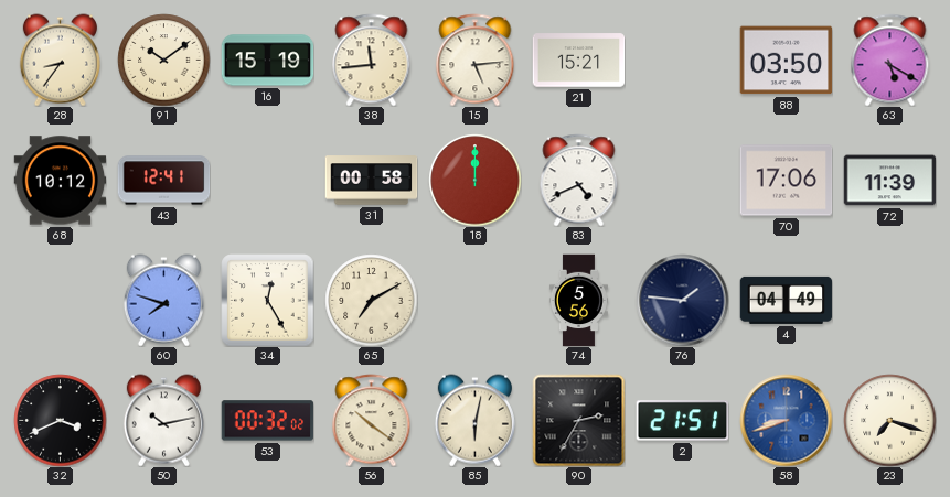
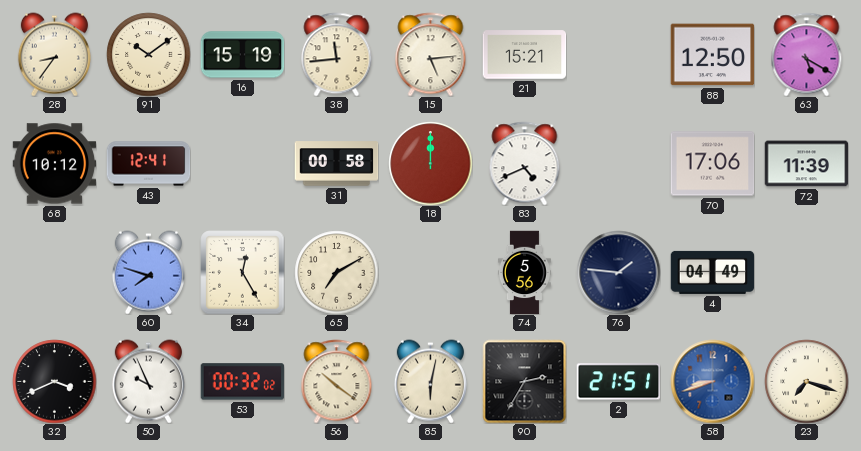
88: 03:50 -> 12:50
50: 10:13 -> 9:56
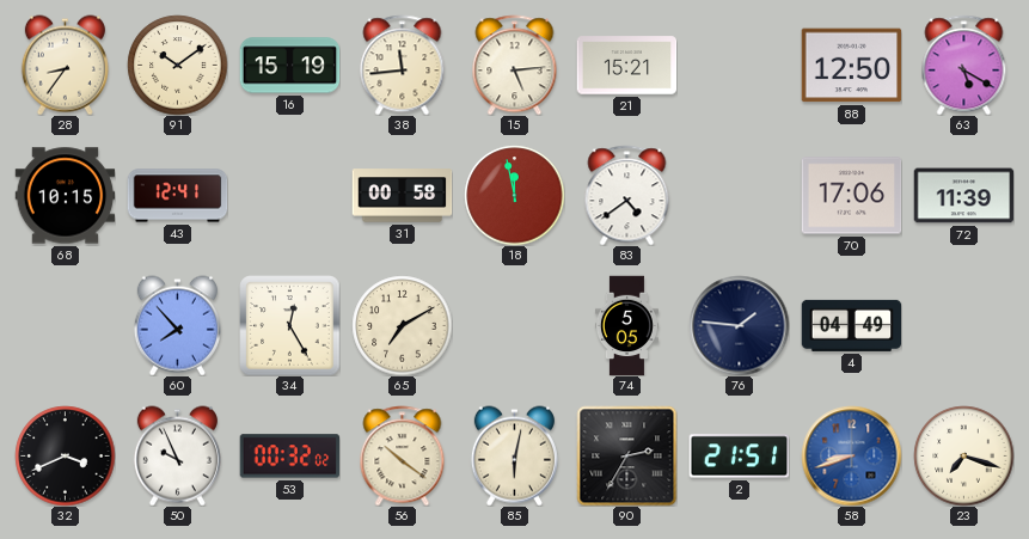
68: 10:12 -> 10:15
18: 12:00 -> 11:58
83: 4:41 -> 4:39
60: 7:48 -> 7:53
74: 5:56 -> 5:05
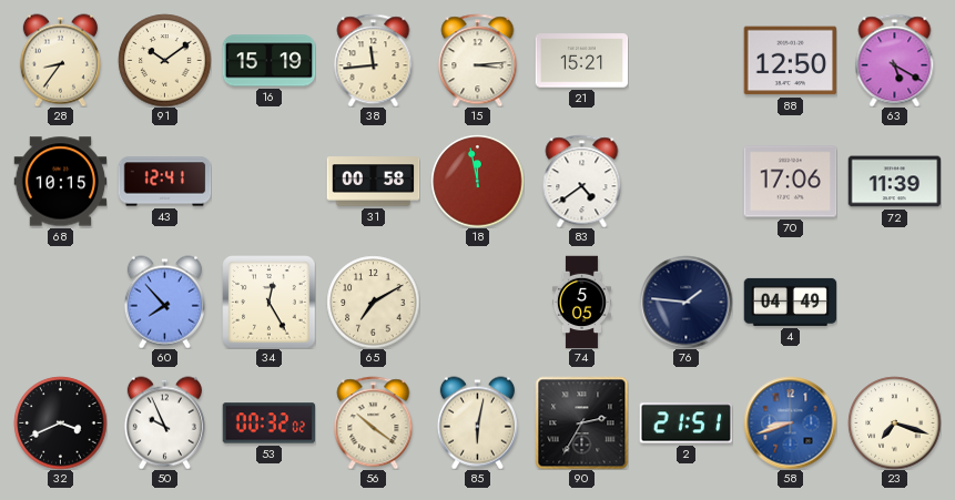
15: 5:14 -> 3:14
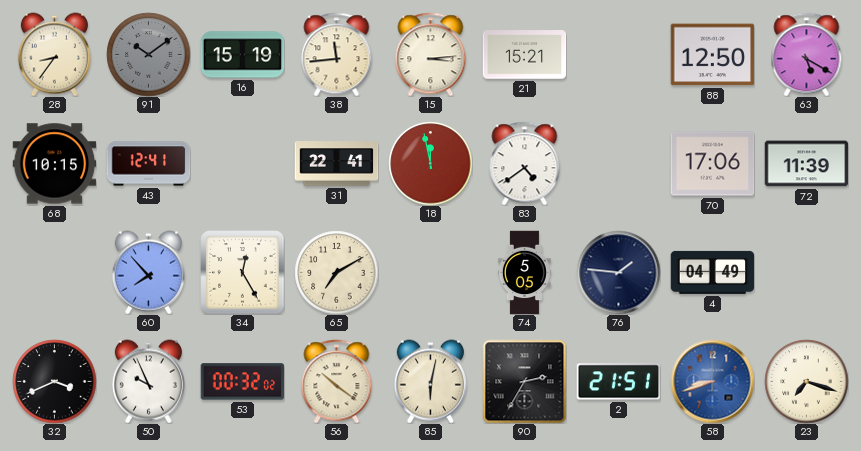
91 dial: cream -> grey
31: 00:58 -> 22:41
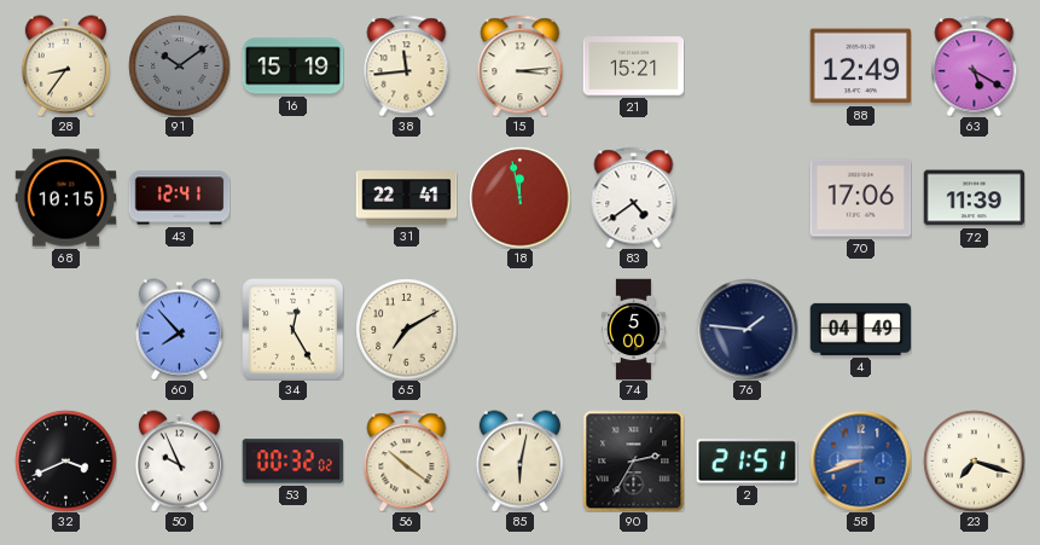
88: 12:50 -> 12:49
74: 5:05 -> 5:00
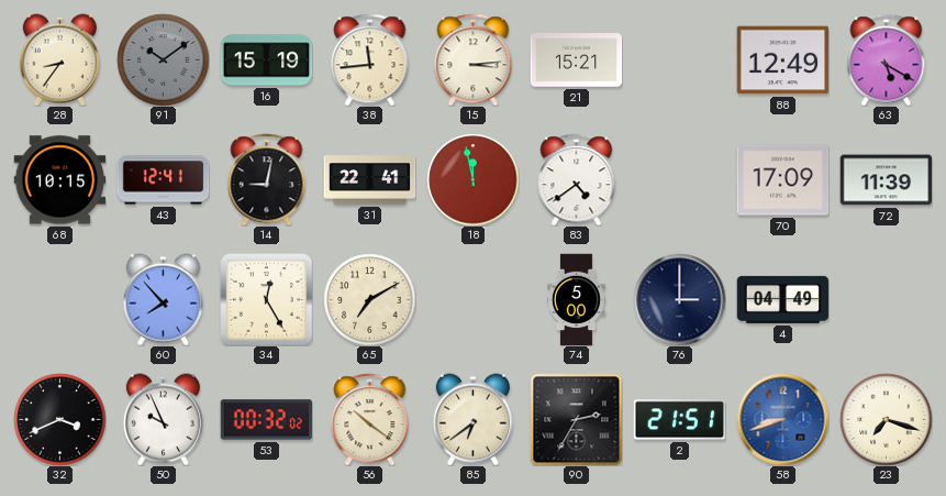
14: none -> 9:02
70: 17:06 -> 17:09
76: 1:46 -> 3:00
85: 6:02 -> 6:39
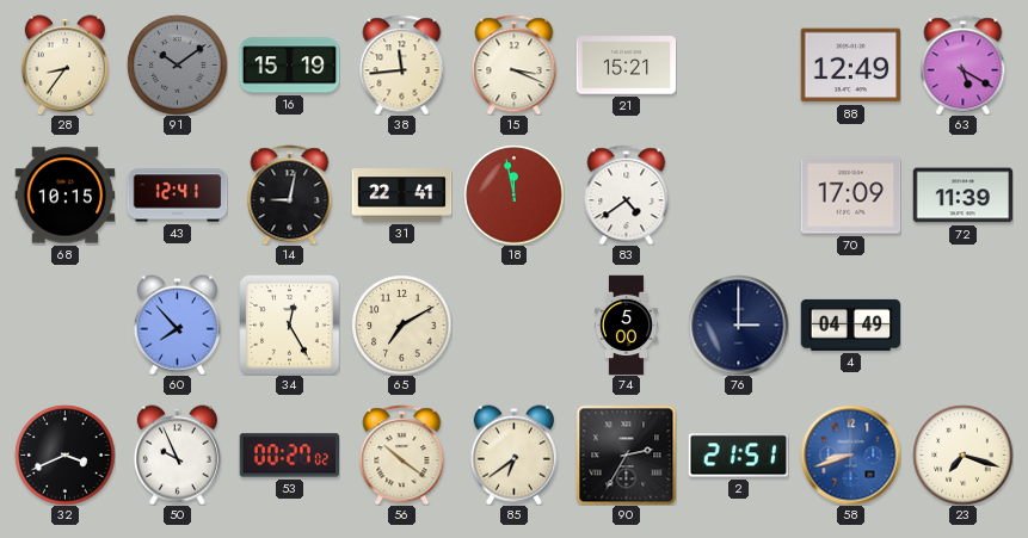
15: 3:14 -> 3:19
53: 00:32 -> 00:27
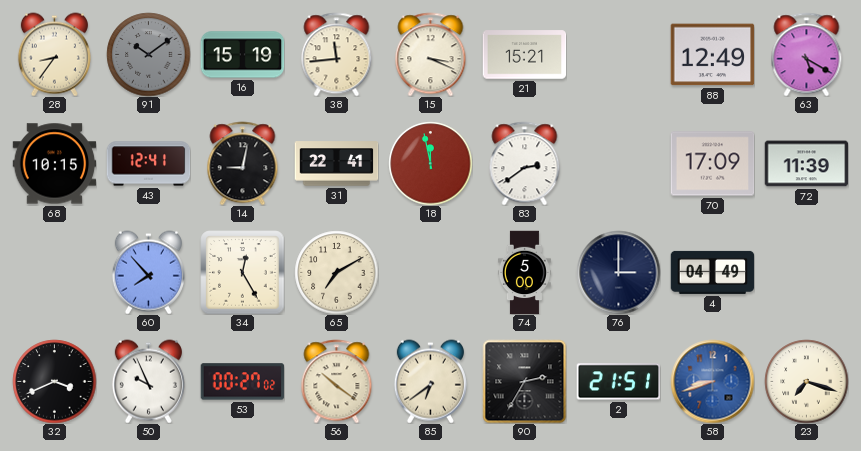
83: 4:39 -> 2:39
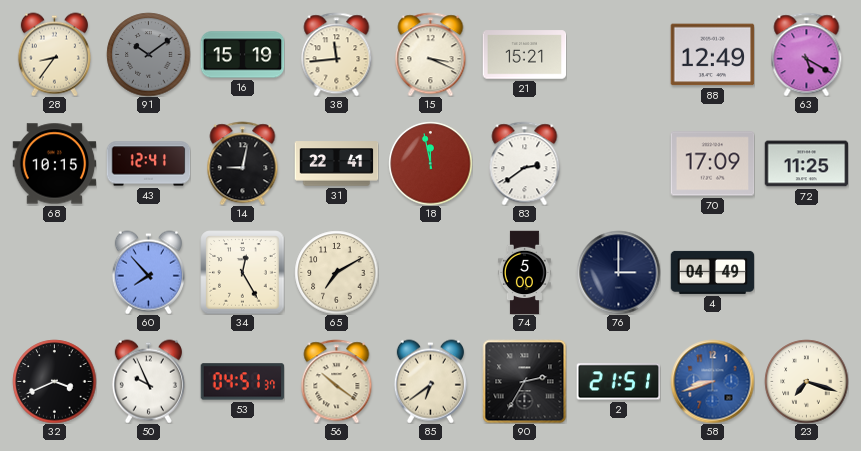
72: 11:39 -> 11:25
53: 00:27 -> 04:51
